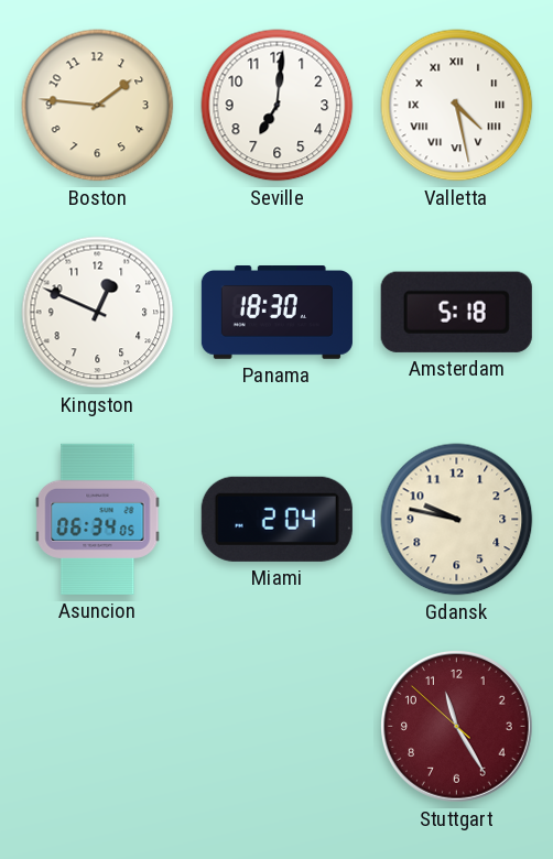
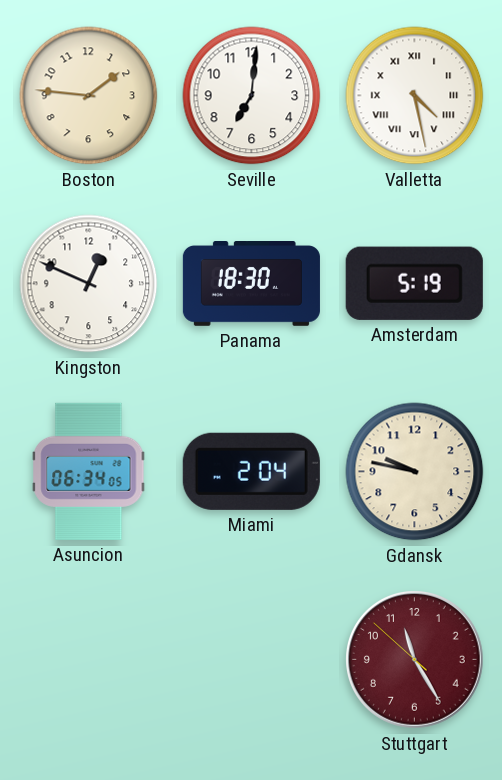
Amsterdam: 5:18 -> 5:19
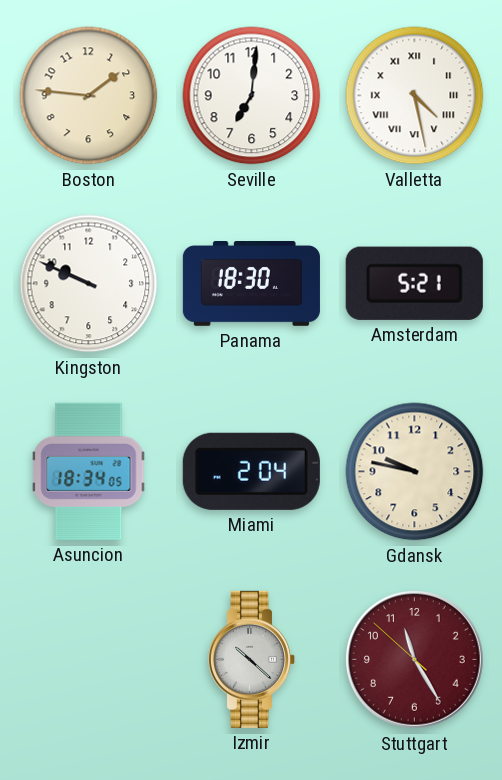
Kingston: 12:49 -> 9:49
Amsterdam: 5:19 -> 5:21
Asuncion: 06:34 -> 18:34
Izmir: none -> 10:22
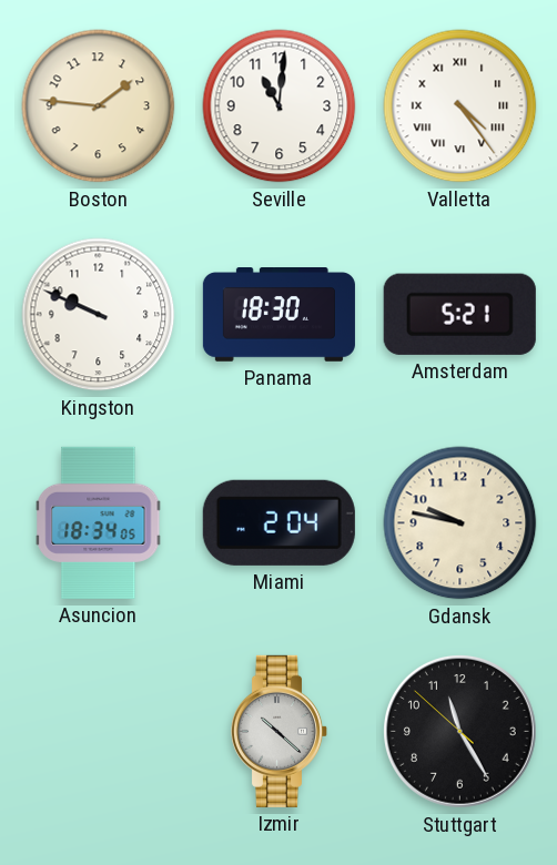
Seville: 7:01 -> 11:01
Valletta: 4:28 -> 4:24
Stuttgart dial: burgundy -> black
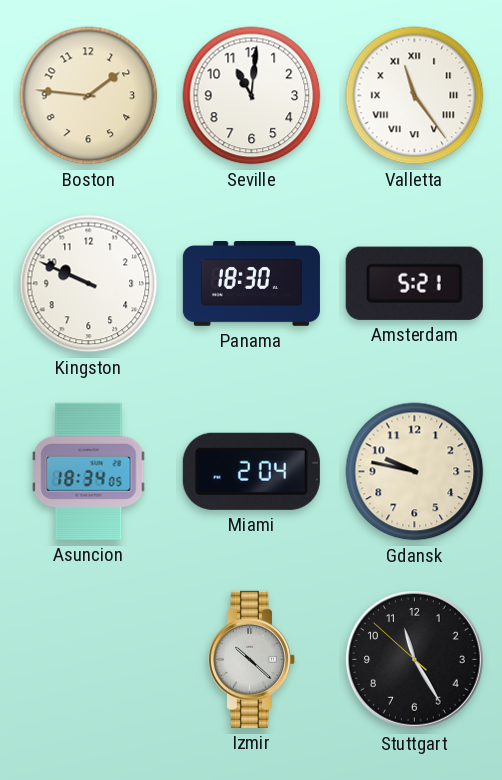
Valletta: 4:24 -> 11:24
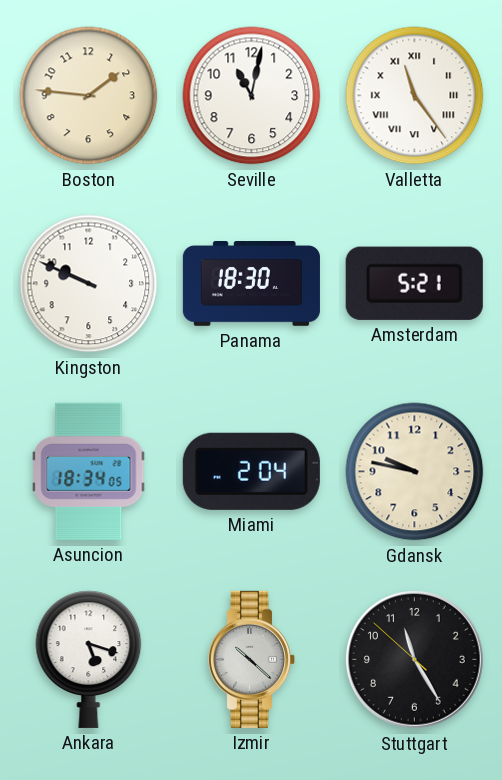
Seville: 11:01 -> 11:02
Ankara: none -> 5:18
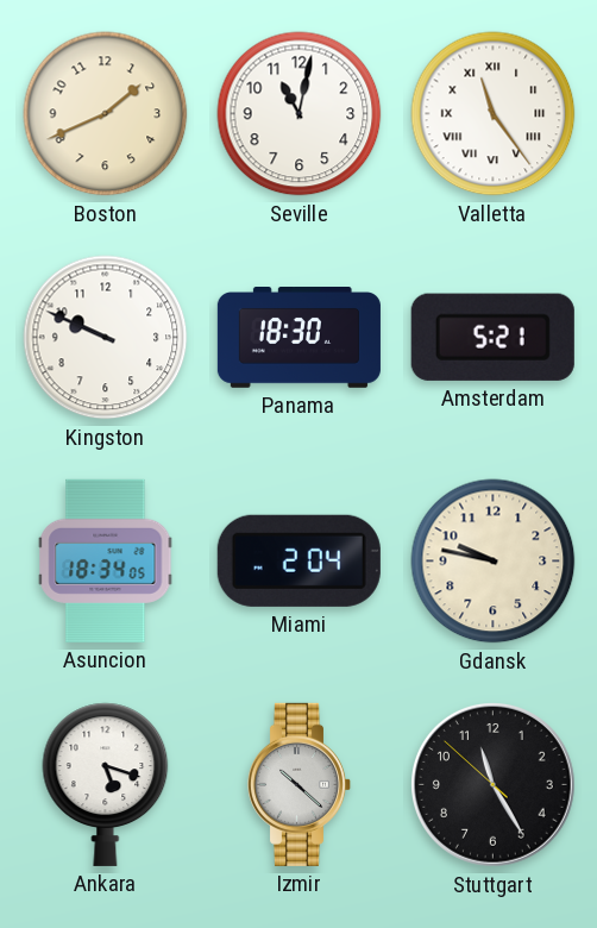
Boston: 1:46 -> 1:41
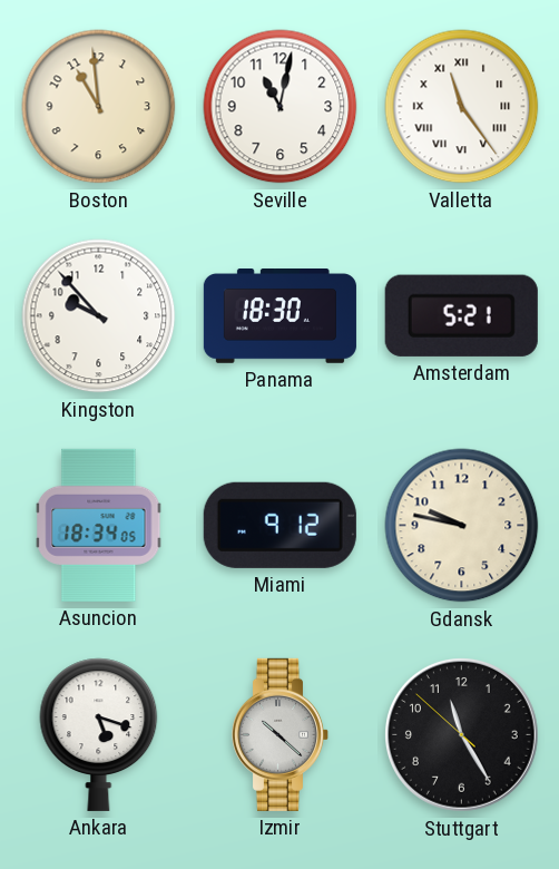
Boston: 1:41 -> 10:59
Kingston: 9:49 -> 9:53
Miami: 2:04 -> 9:12
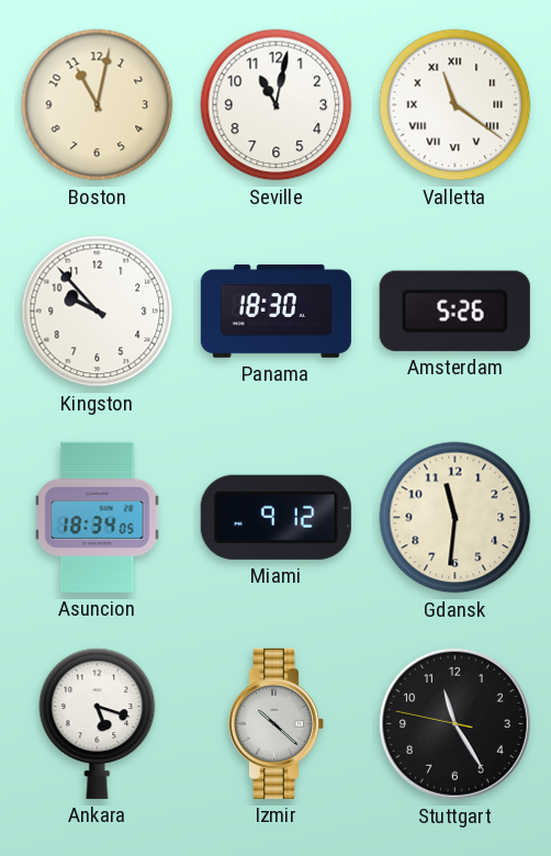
Boston: 10:59 -> 11:02
Valletta: 11:24 -> 11:21
Amsterdam: 5:21 -> 5:26
Gdansk: 9:47 -> 11:31
Stuttgart: 11:24:52 -> 11:24:47
